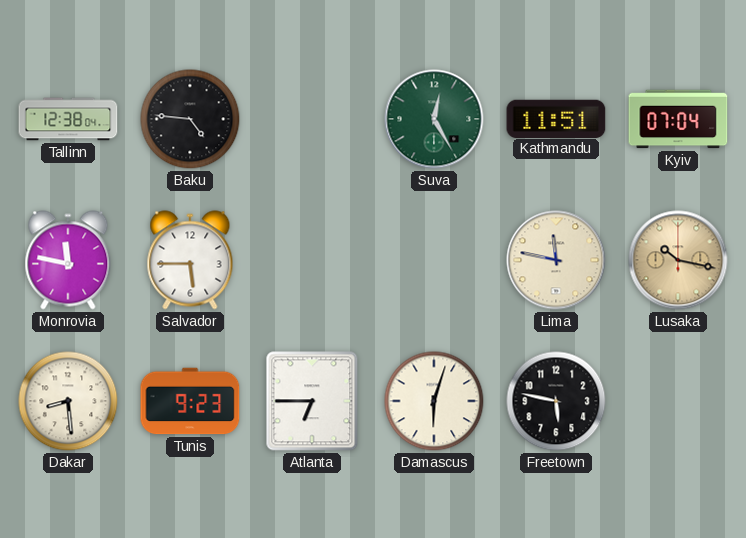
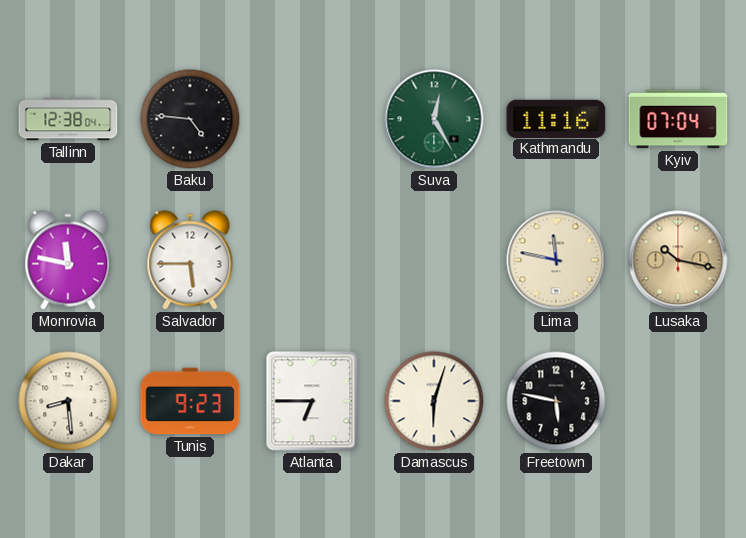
Kathmandu: 11:51 -> 11:16
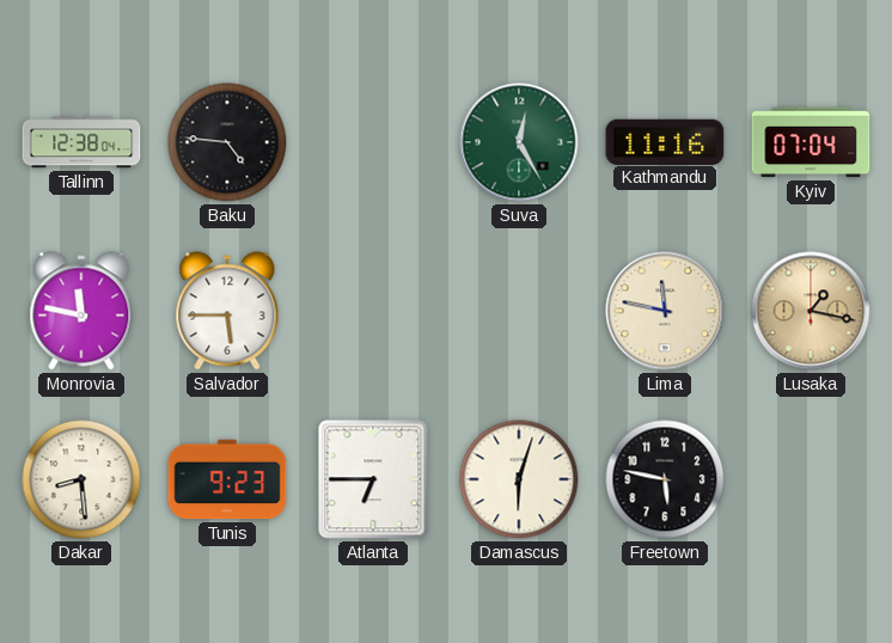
Lusaka: 10:17 -> 1:17
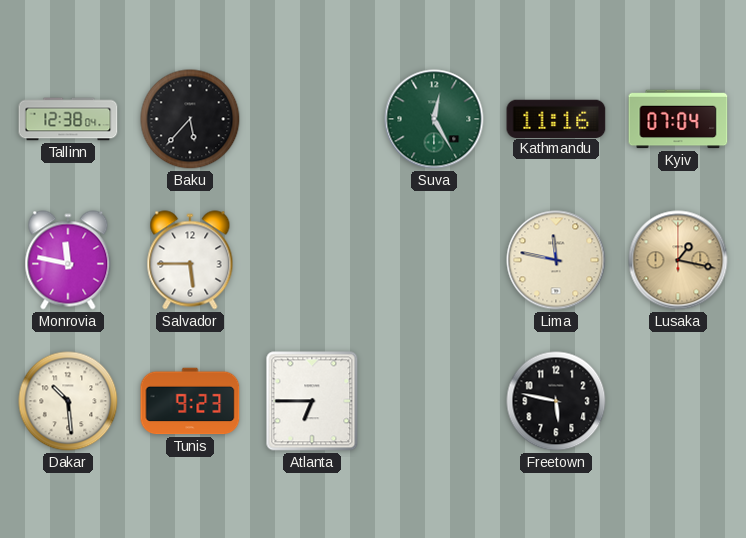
Baku: 4:46 -> 5:37
Dakar: 8:29 -> 10:29
Damascus: 6:03 -> none
